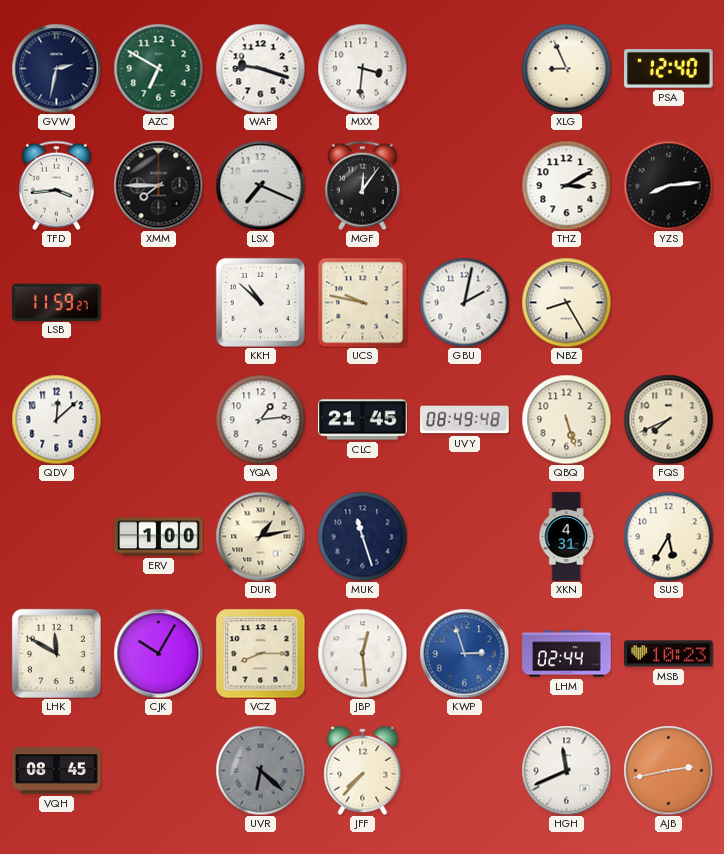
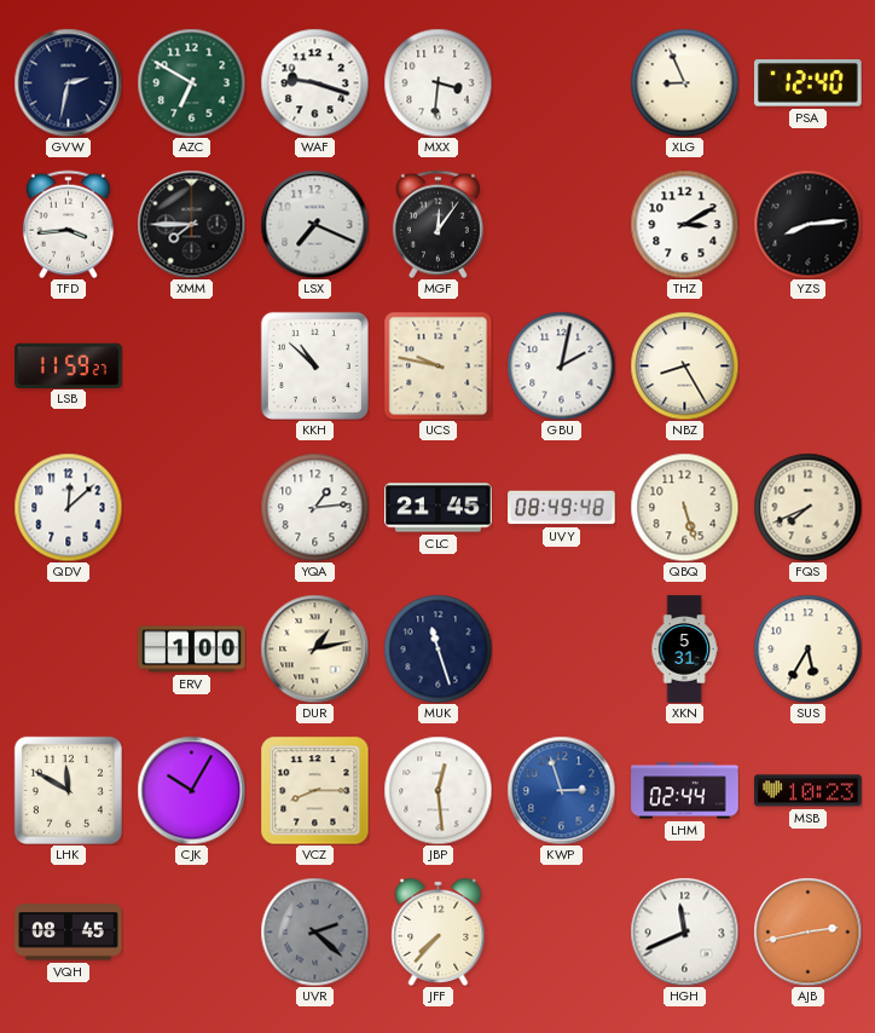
XKN: 4:31 -> 5:31
UVR: 6:22 -> 2:22
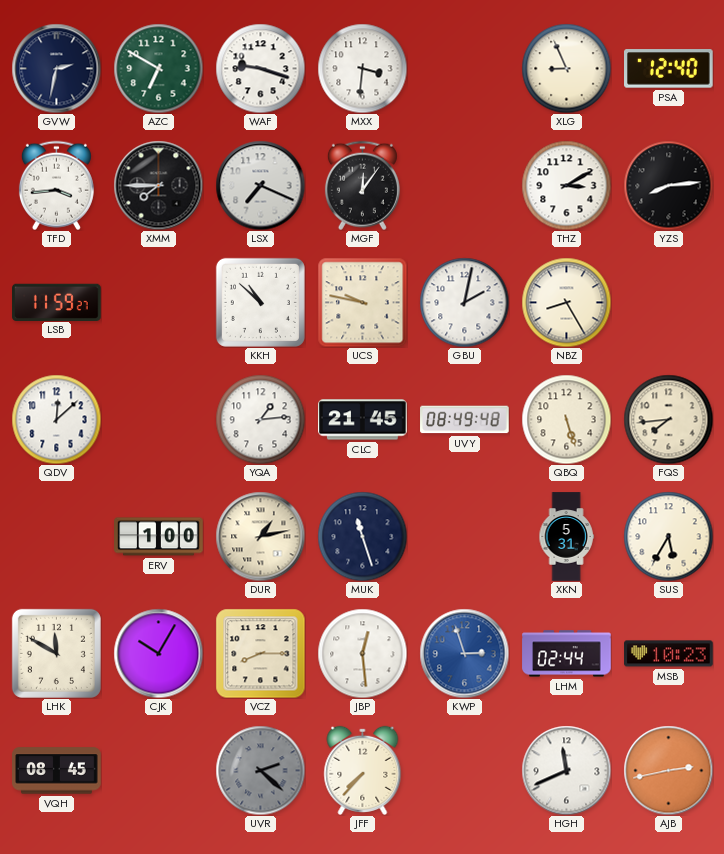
FQS: 7:41 -> 7:44
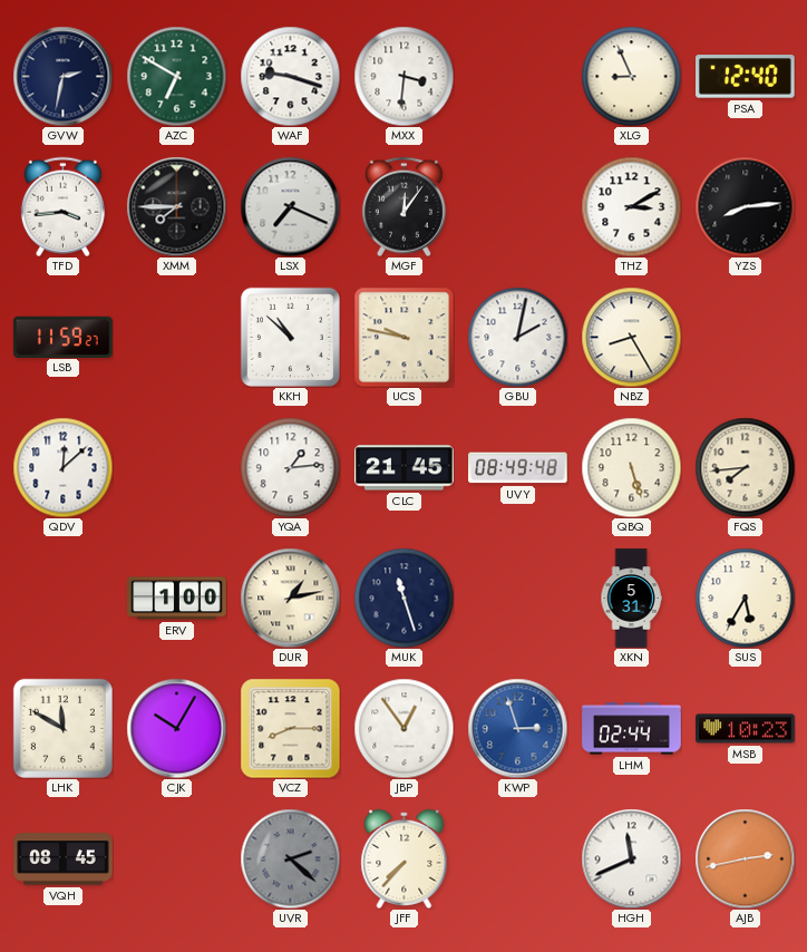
JBP: 12:29 -> 12:54
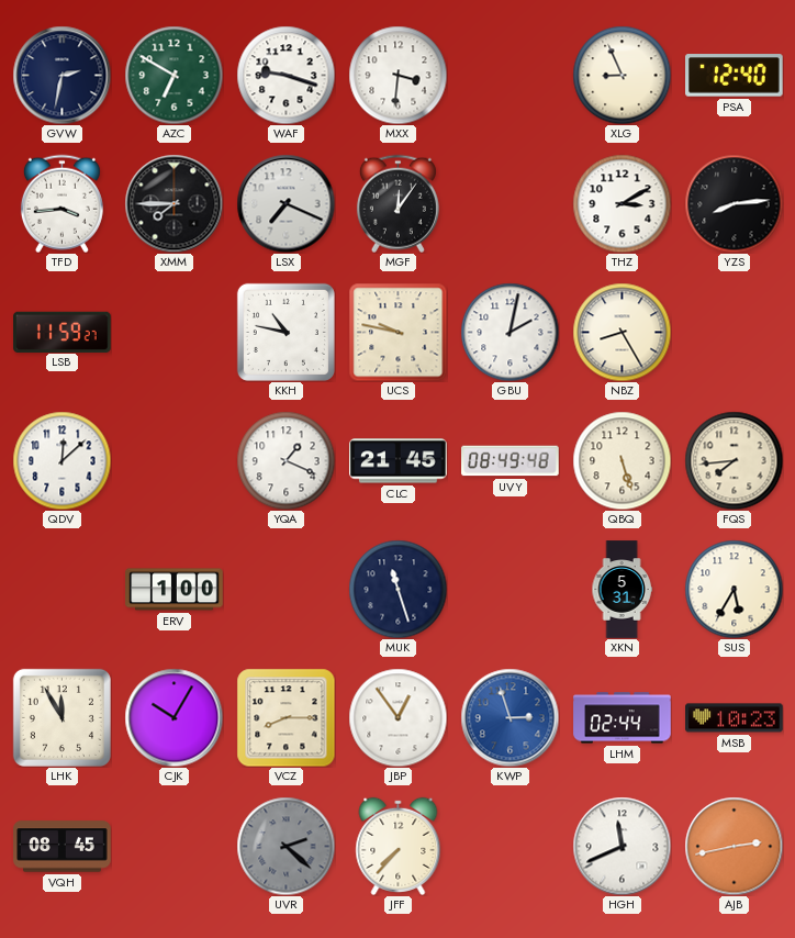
KKH: 10:52 -> 10:47
YQA: 1:14 -> 1:19
DUR: 1:13 -> none
LHK: 11:50 -> 11:55
